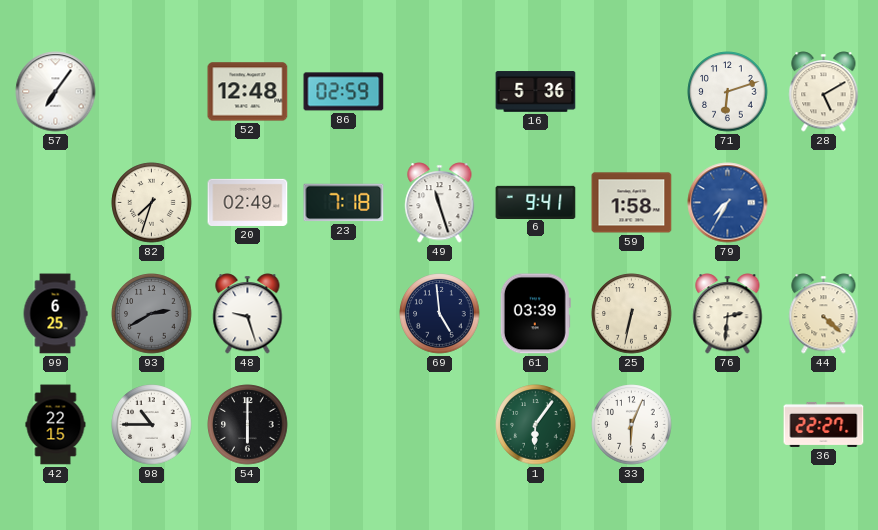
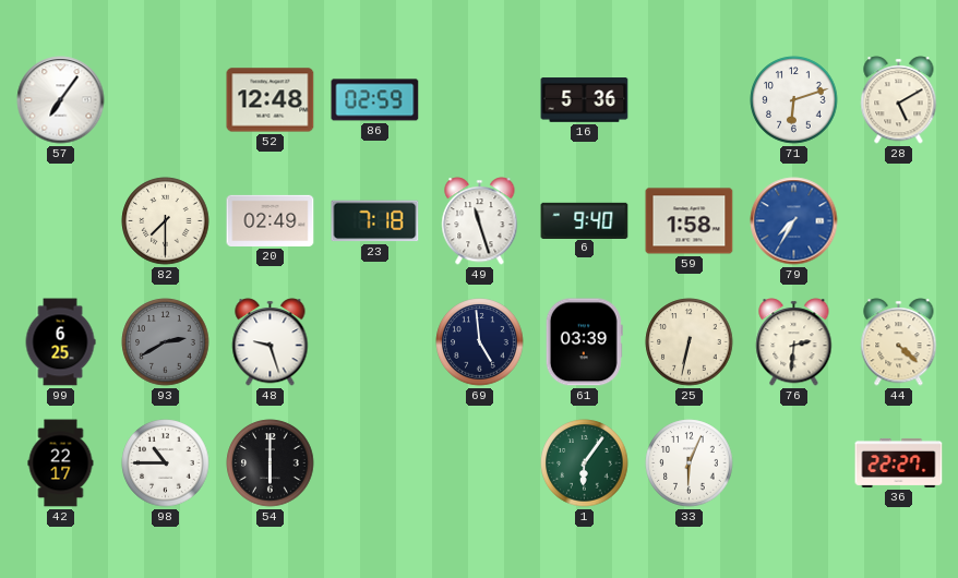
82: 7:33 -> 7:30
6: 9:41 -> 9:40
42: 22:15 -> 22:17
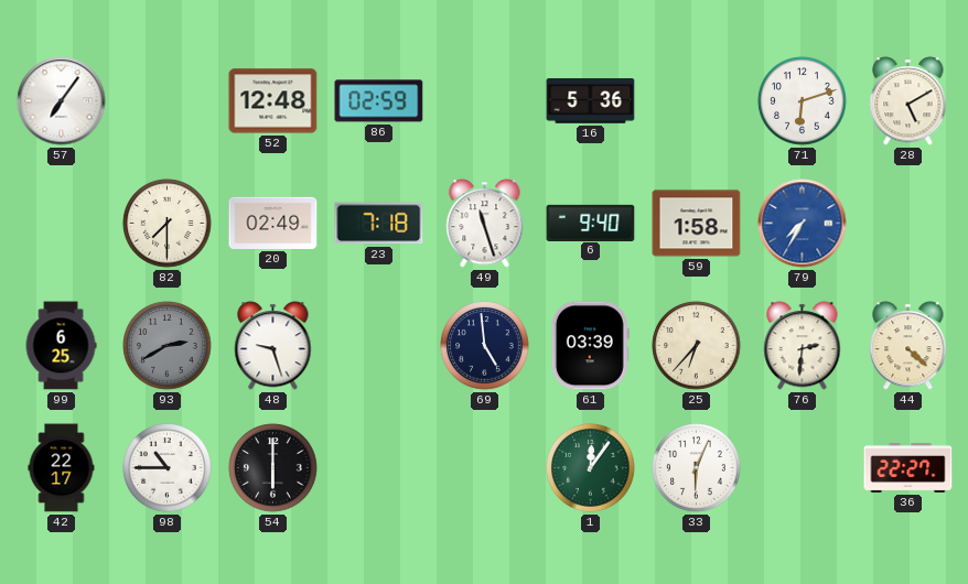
25: 6:32 -> 6:37
1: 6:06 -> 12:06
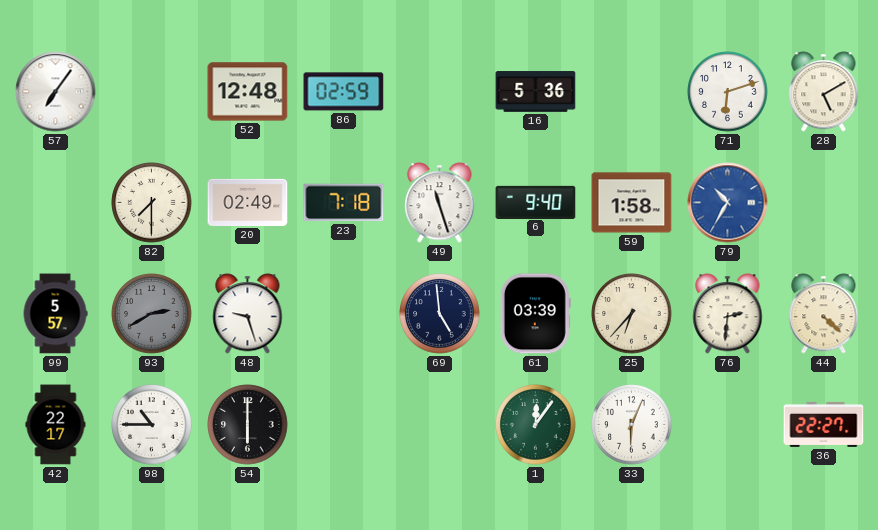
79: 7:35 -> 10:35
99: 6:25 -> 5:57
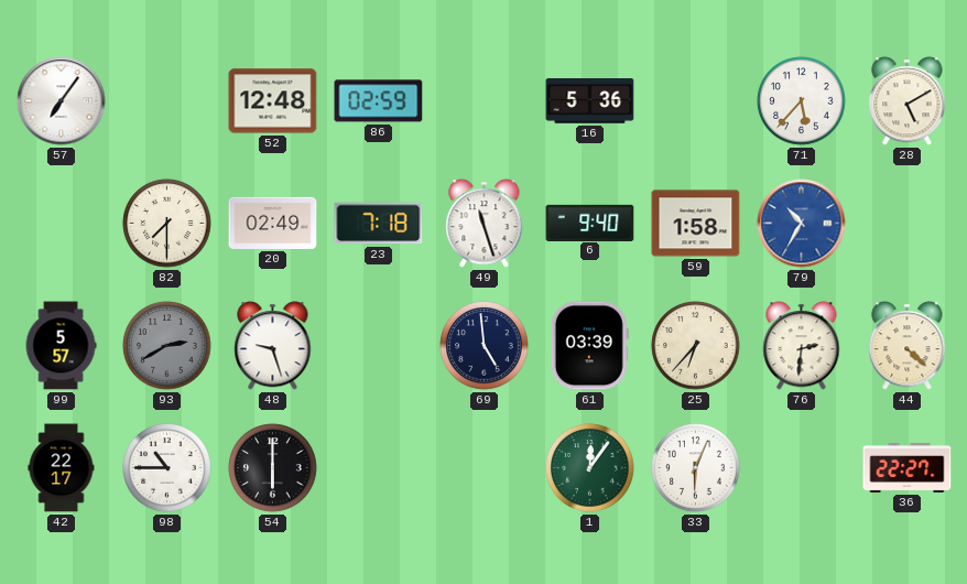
71: 6:12 -> 5:37
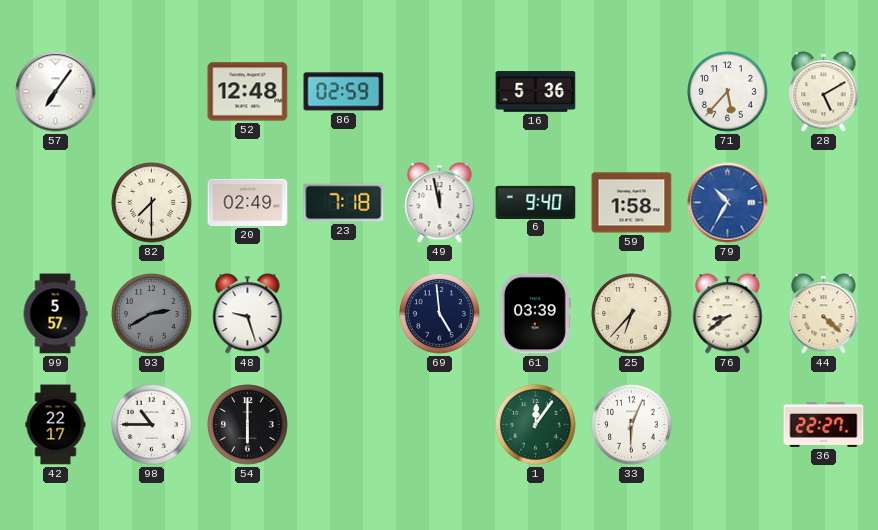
49: 11:27 -> 11:58
76: 2:31 -> 8:39
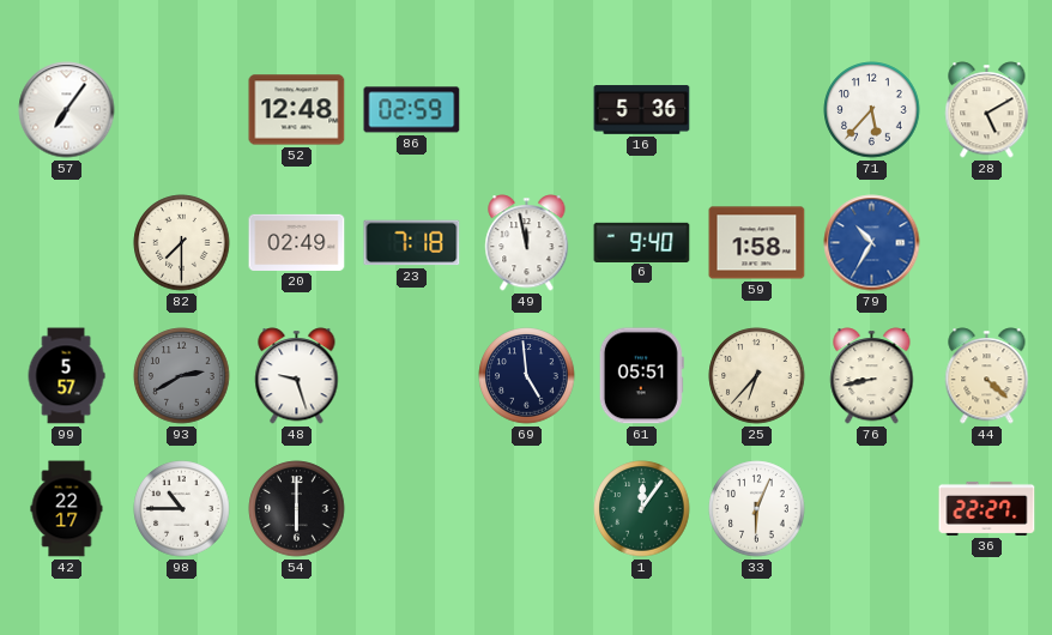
61: 03:39 -> 05:51
76: 8:39 -> 8:43
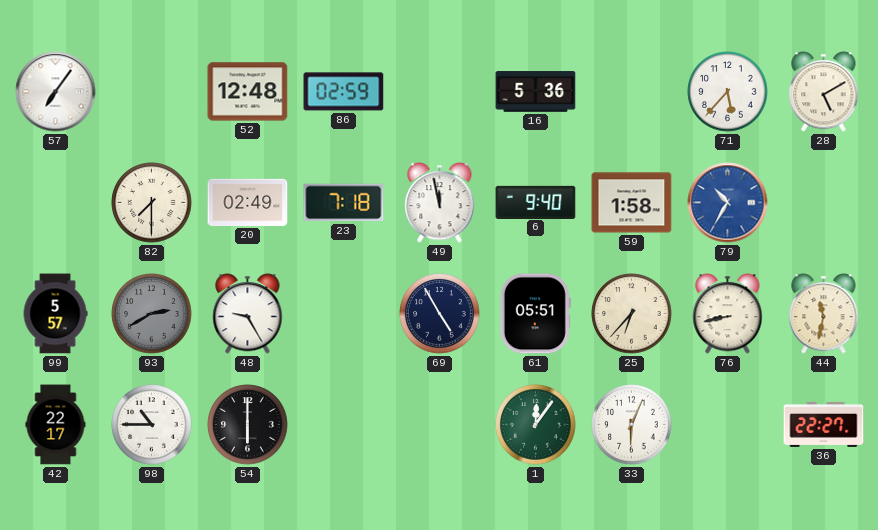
48: 9:27 -> 9:25
69: 4:59 -> 4:55
44: 4:22 -> 11:32
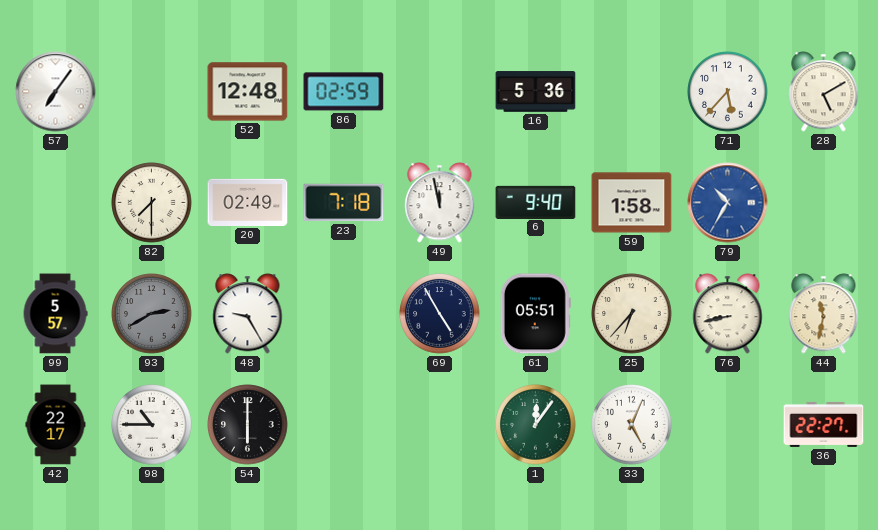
33: 6:04 -> 5:04
